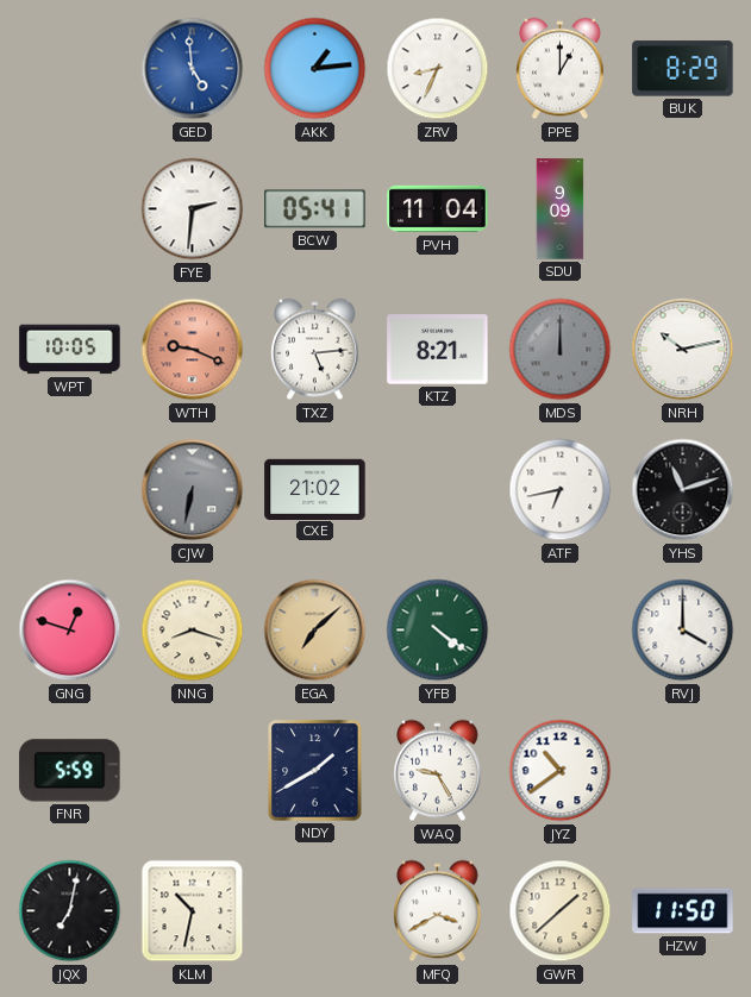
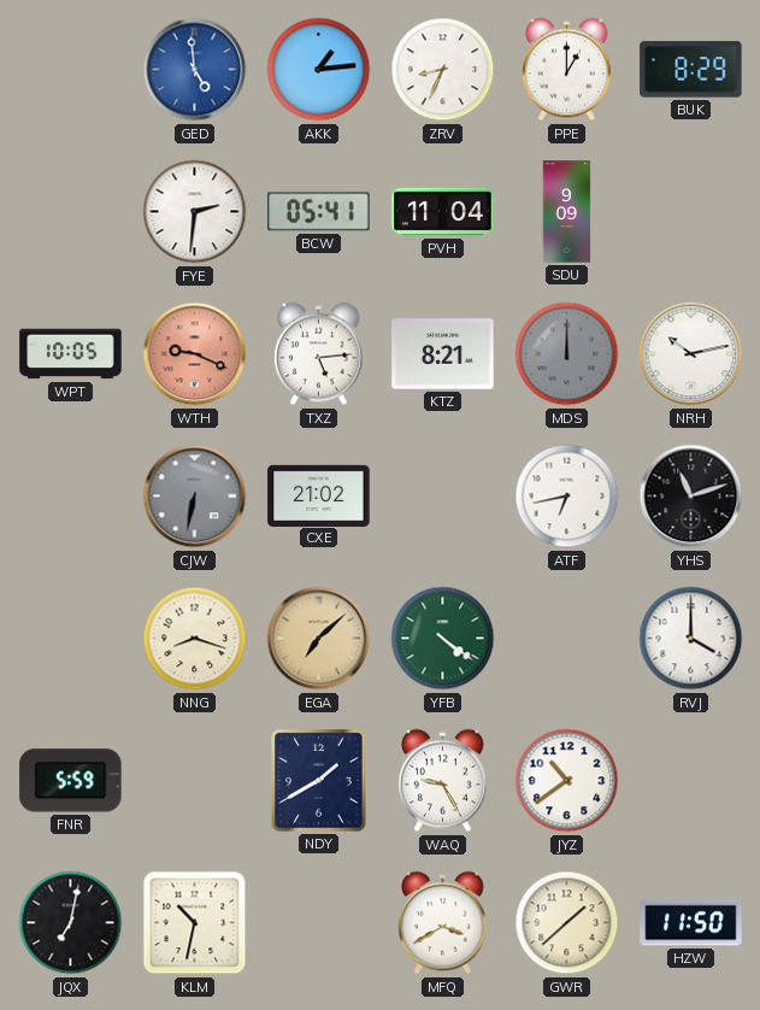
GNG: 12:48 -> none
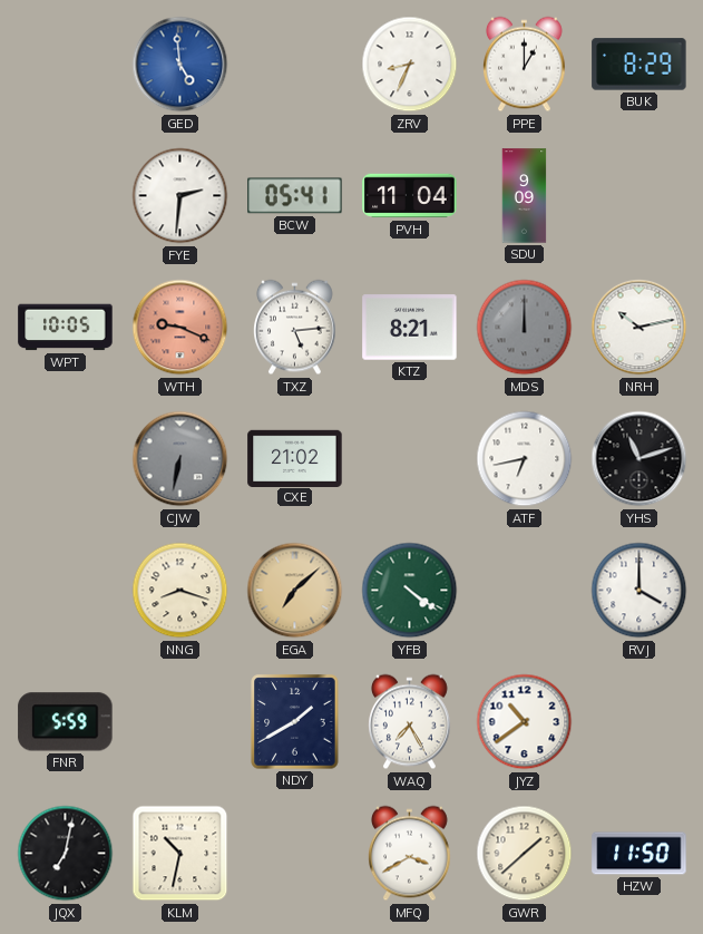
AKK: 1:14 -> none
WAQ: 9:25 -> 7:25
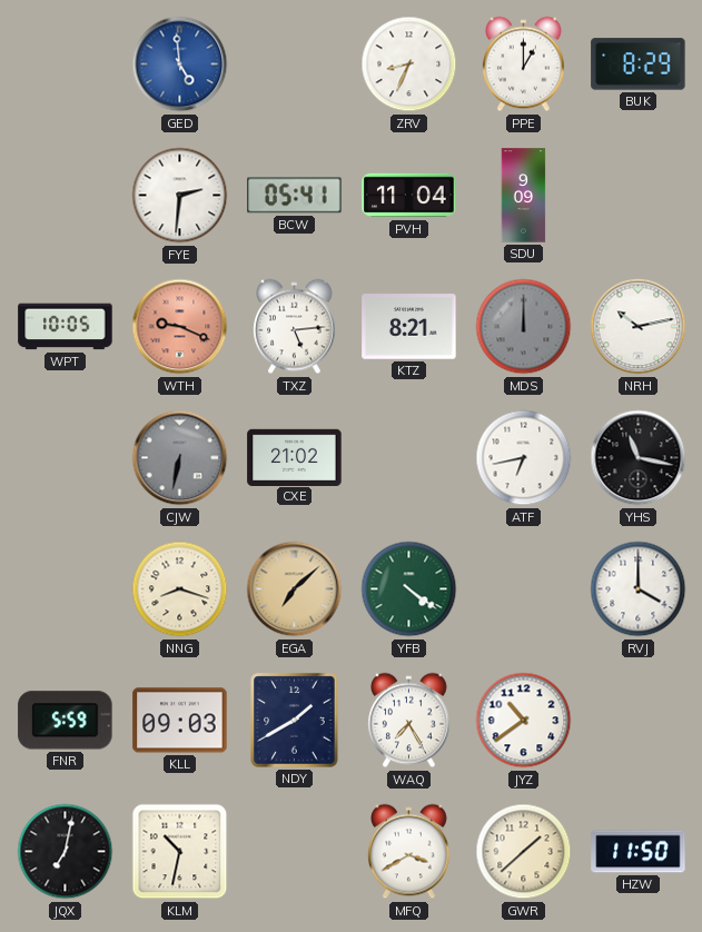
YHS: 11:12 -> 11:17
KLL: none -> 09:03
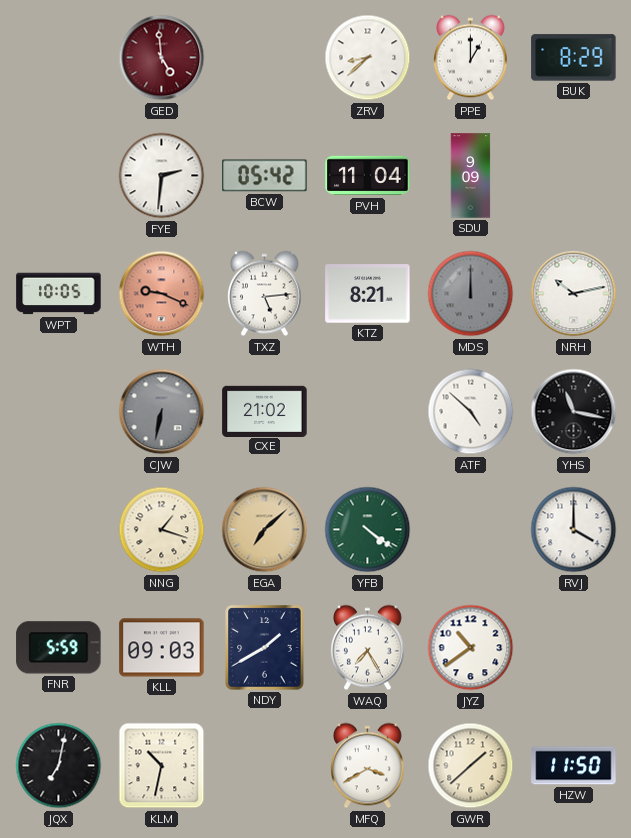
GED dial: blue -> burgundy
ZRV: 8:34 -> 8:38
BCW: 05:41 -> 05:42
ATF: 6:43 -> 4:52
NNG: 8:18 -> 1:18
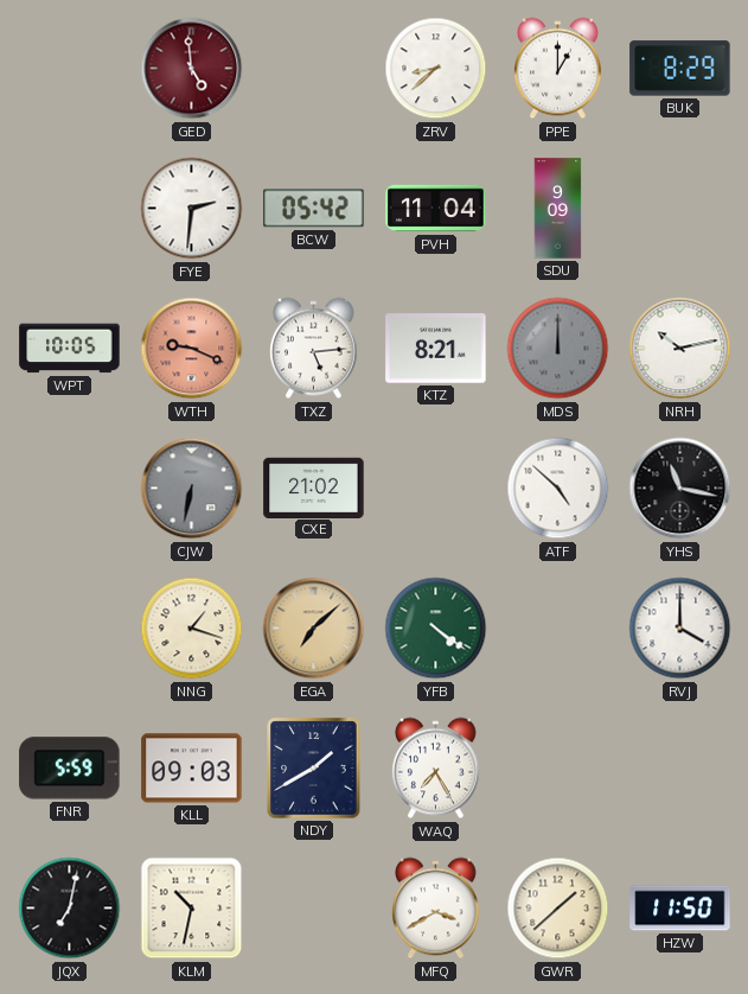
JYZ: 10:39 -> none
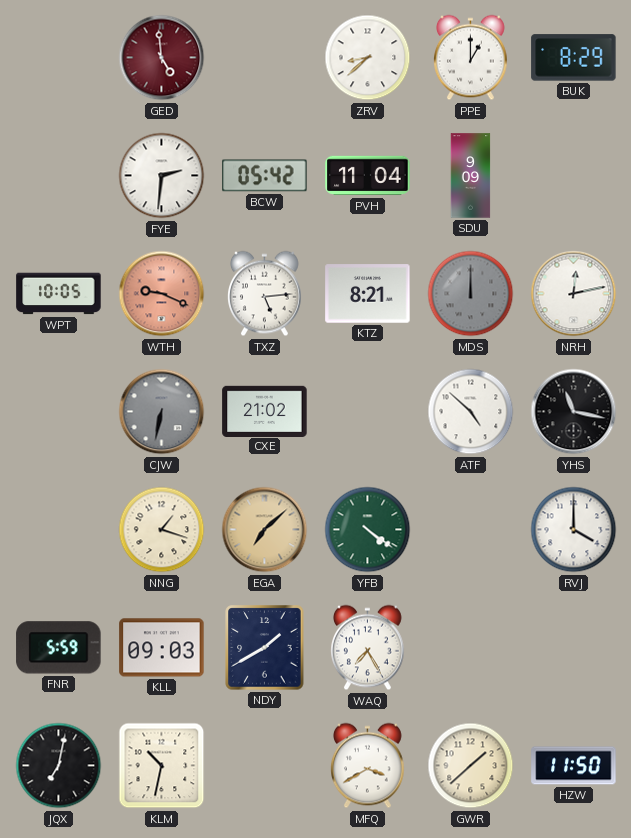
NRH: 10:13 -> 12:13
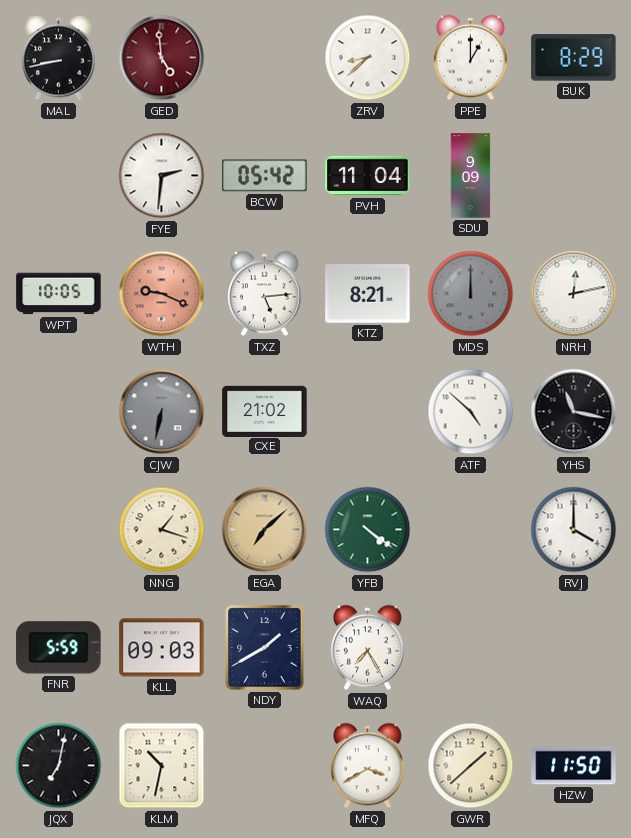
MAL: none -> 8:43
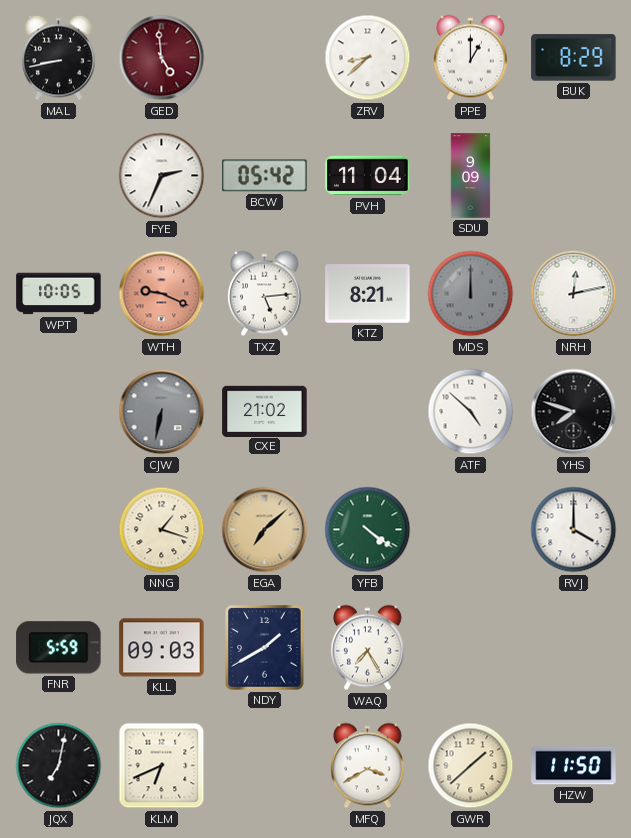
FYE: 2:31 -> 2:34
YHS: 11:17 -> 7:48
KLM: 10:32 -> 6:41
